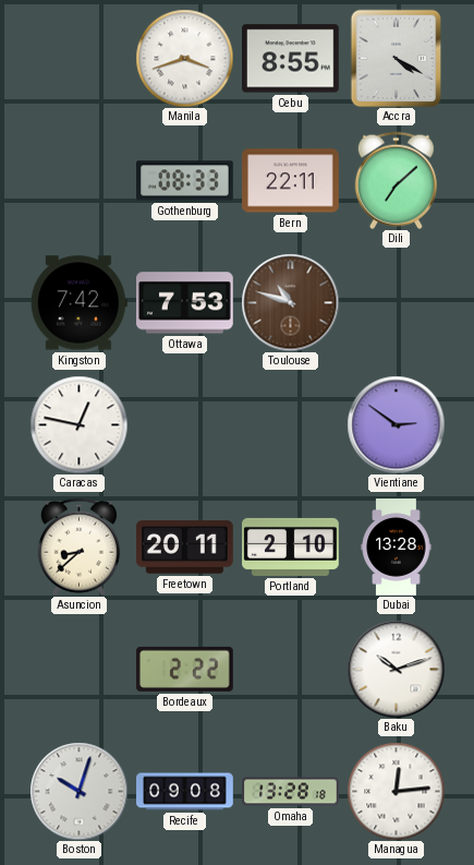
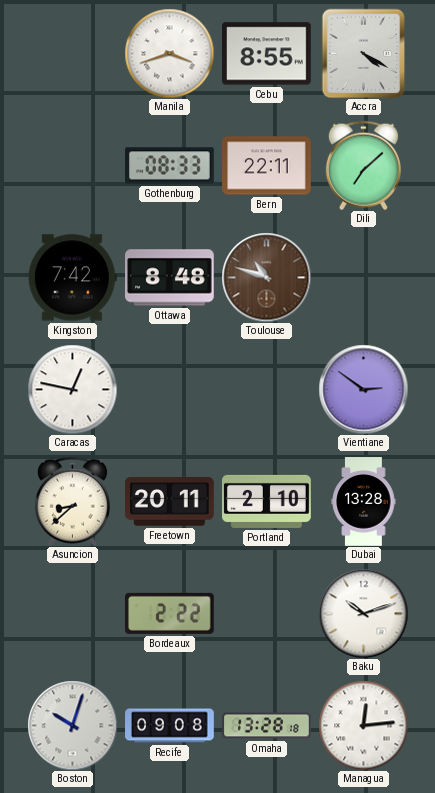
Ottawa: 7:53 -> 8:48
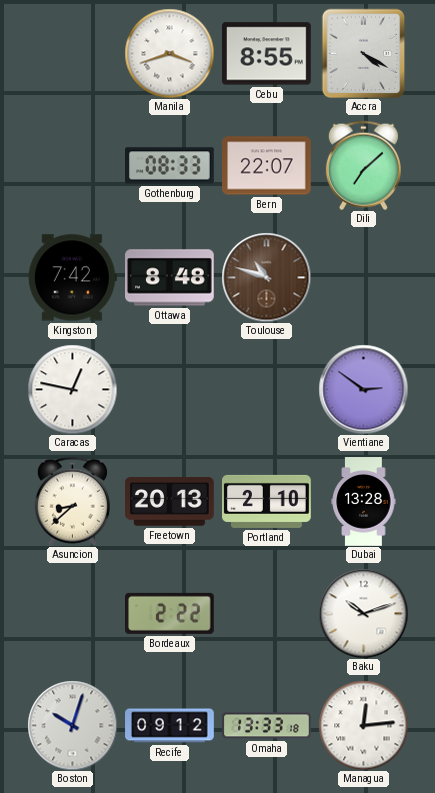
Bern: 22:11 -> 22:07
Freetown: 20:11 -> 20:13
Recife: 09:08 -> 09:12
Omaha: 13:28 -> 13:33
